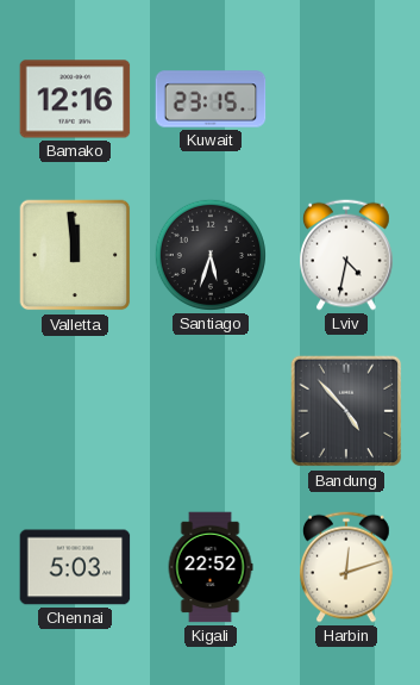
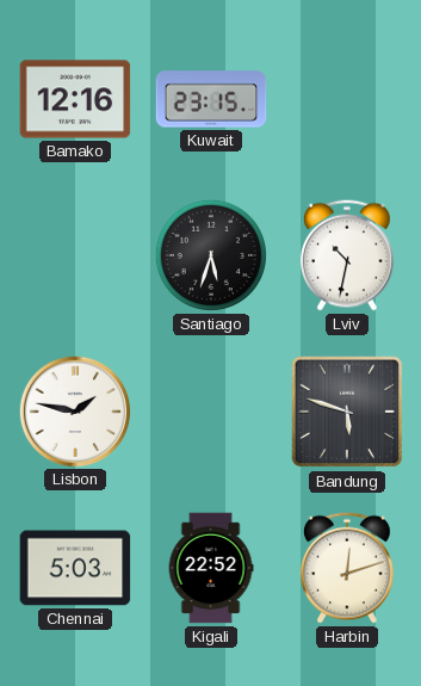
Valletta: 11:59 -> none
Lviv: 4:32 -> 10:32
Lisbon: none -> 1:47
Bandung: 4:53 -> 5:48
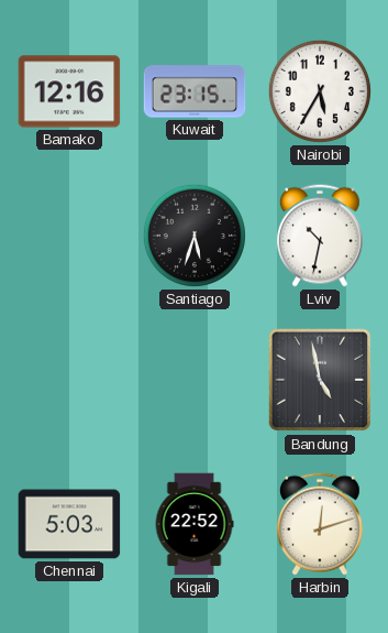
Nairobi: none -> 5:35
Lisbon: 1:47 -> none
Bandung: 5:48 -> 4:58
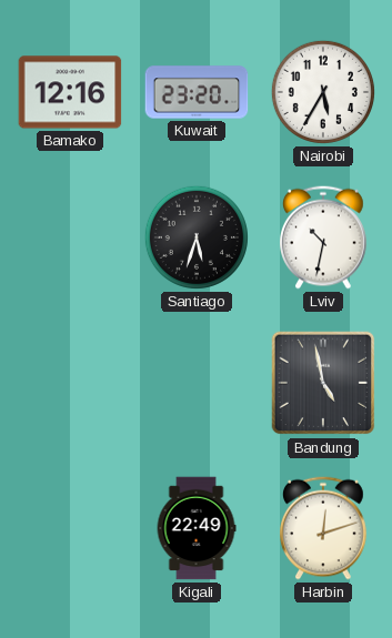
Kuwait: 23:15 -> 23:20
Chennai: 5:03 -> none
Kigali: 22:52 -> 22:49
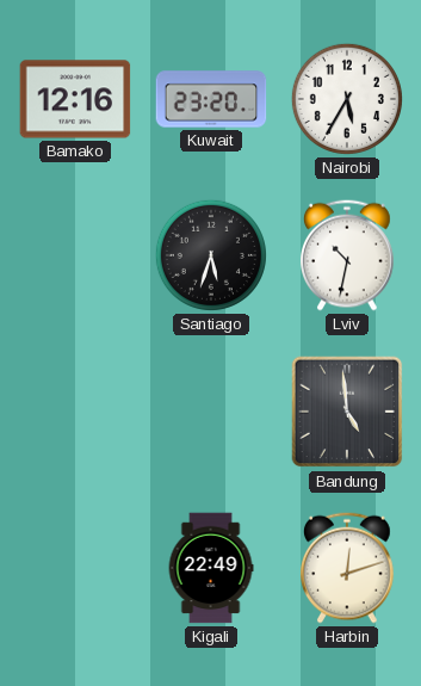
Bandung: 4:58 -> 4:59
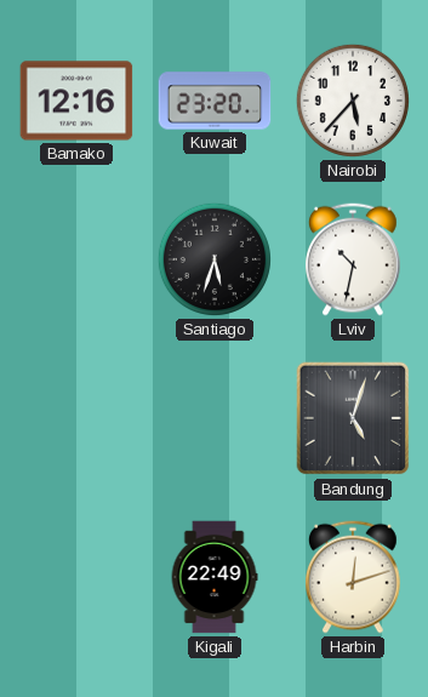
Nairobi: 5:35 -> 5:37
Bandung: 4:59 -> 5:03
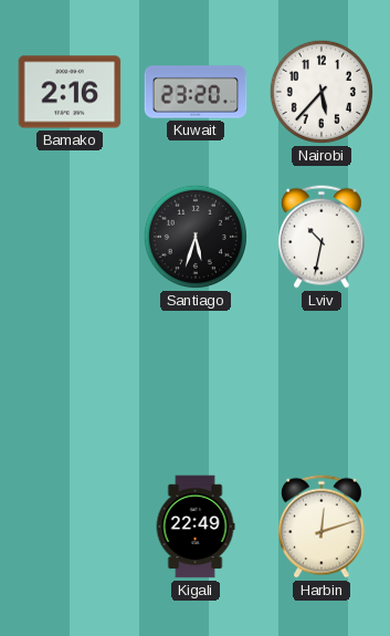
Bamako: 12:16 -> 2:16
Bandung: 5:03 -> none
